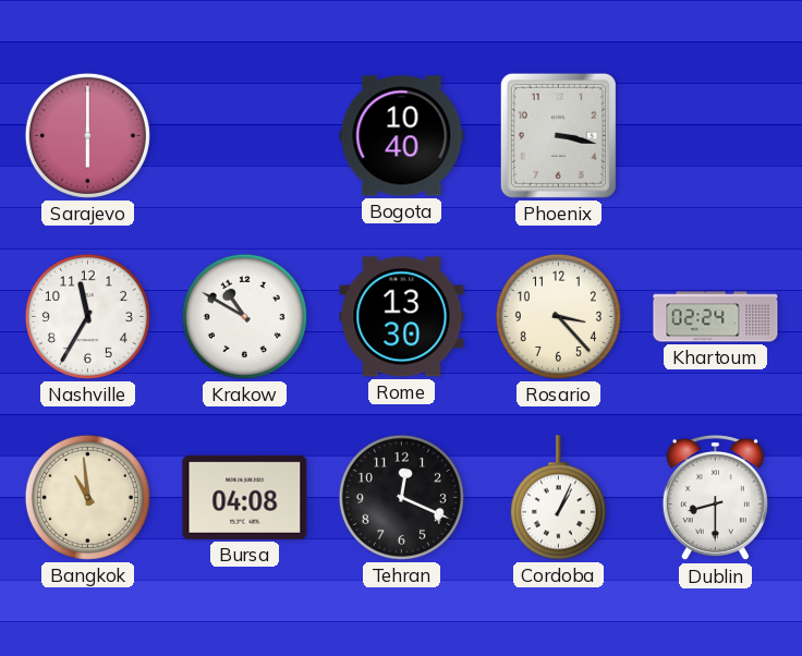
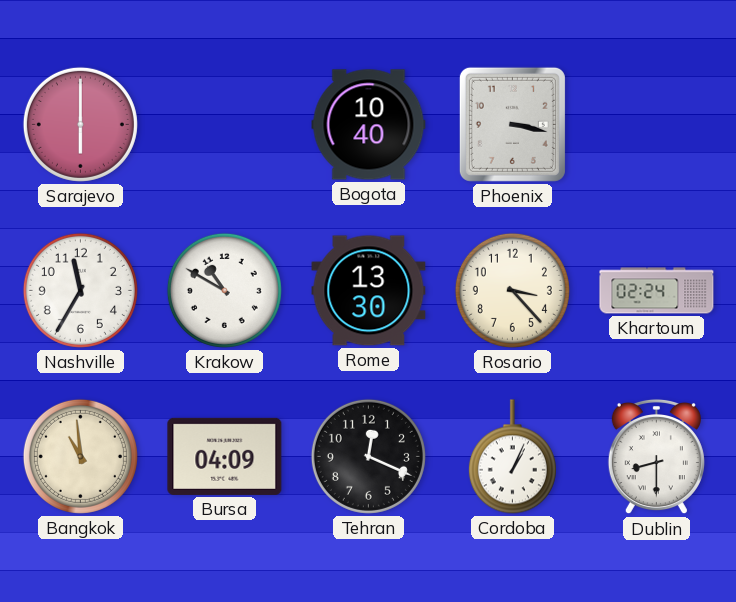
Bursa: 04:08 -> 04:09
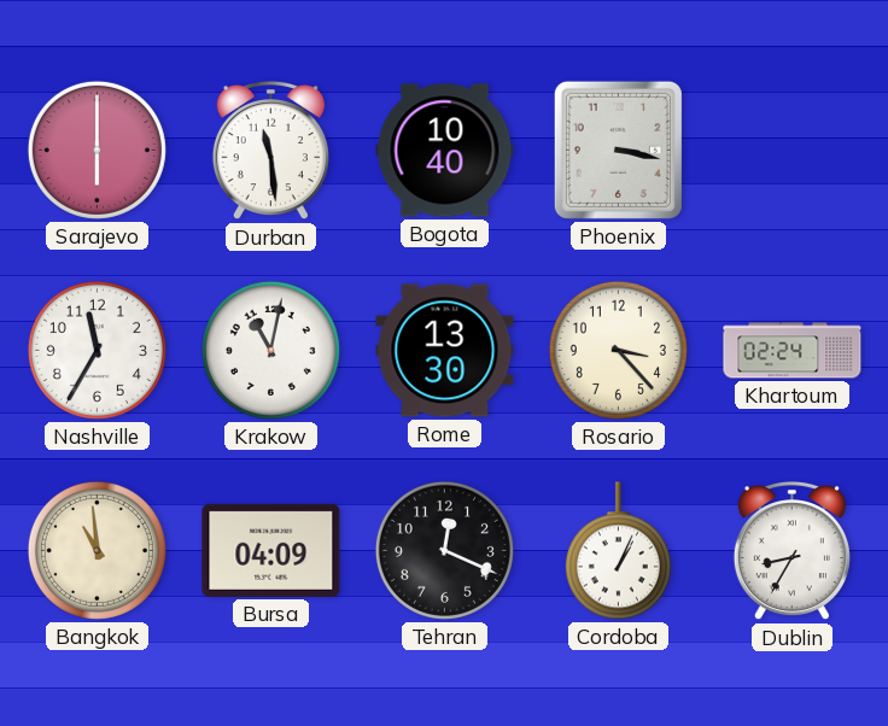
Durban: none -> 11:29
Krakow: 10:50 -> 11:02
Dublin: 8:30 -> 8:35
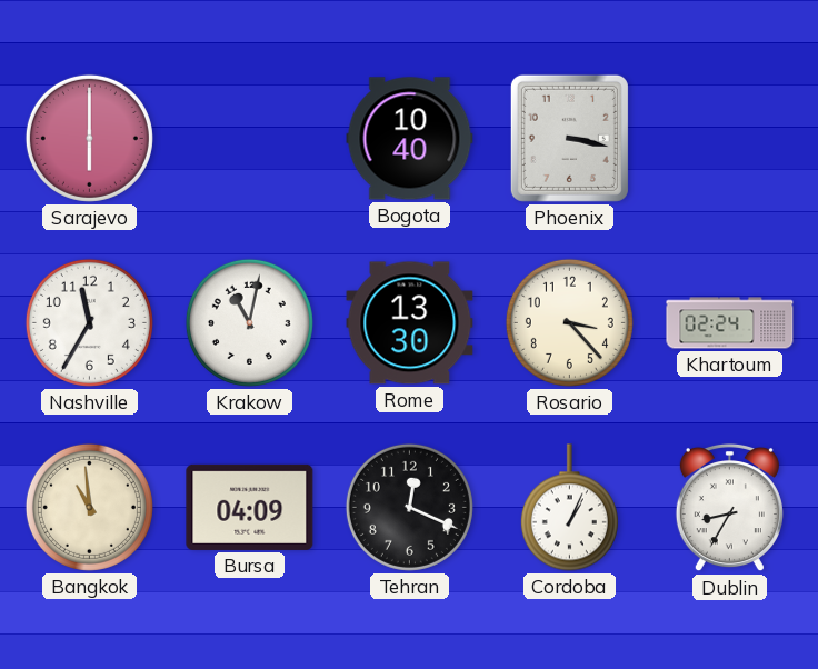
Durban: 11:29 -> none
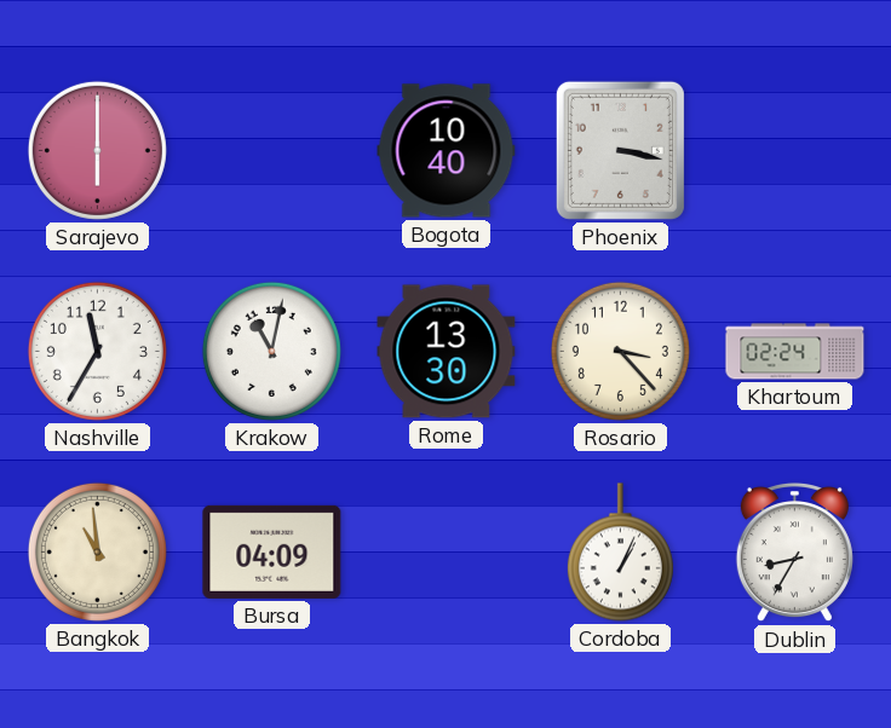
Tehran: 12:19 -> none
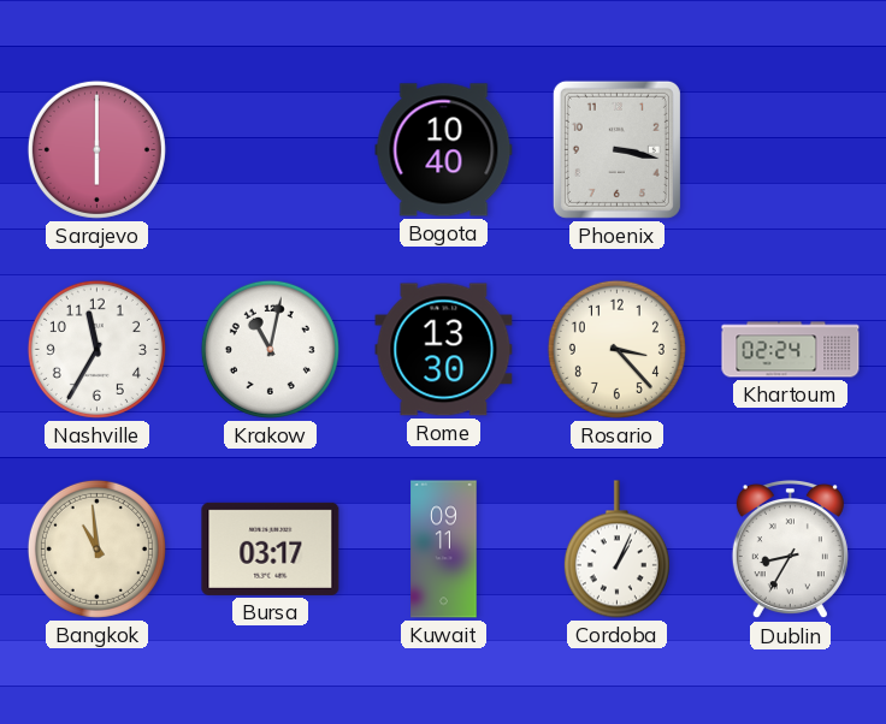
Bursa: 04:09 -> 03:17
Kuwait: none -> 09:11
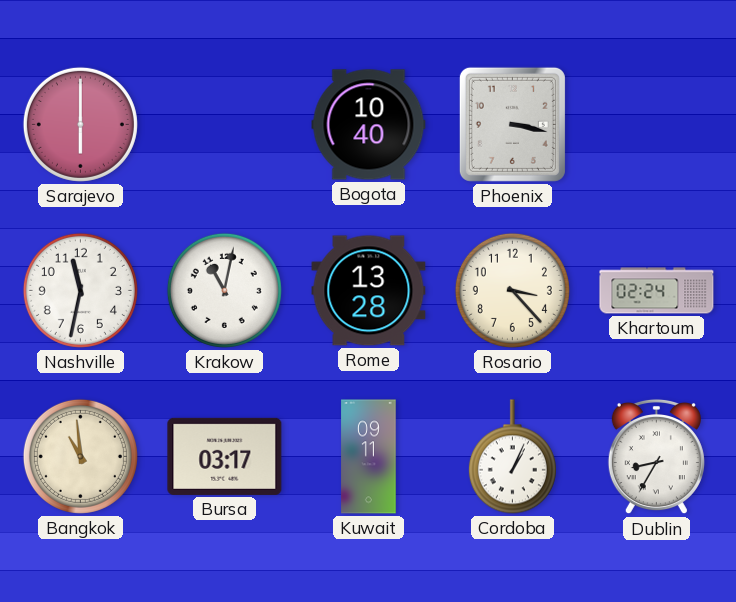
Nashville: 11:35 -> 11:32
Rome: 13:30 -> 13:28
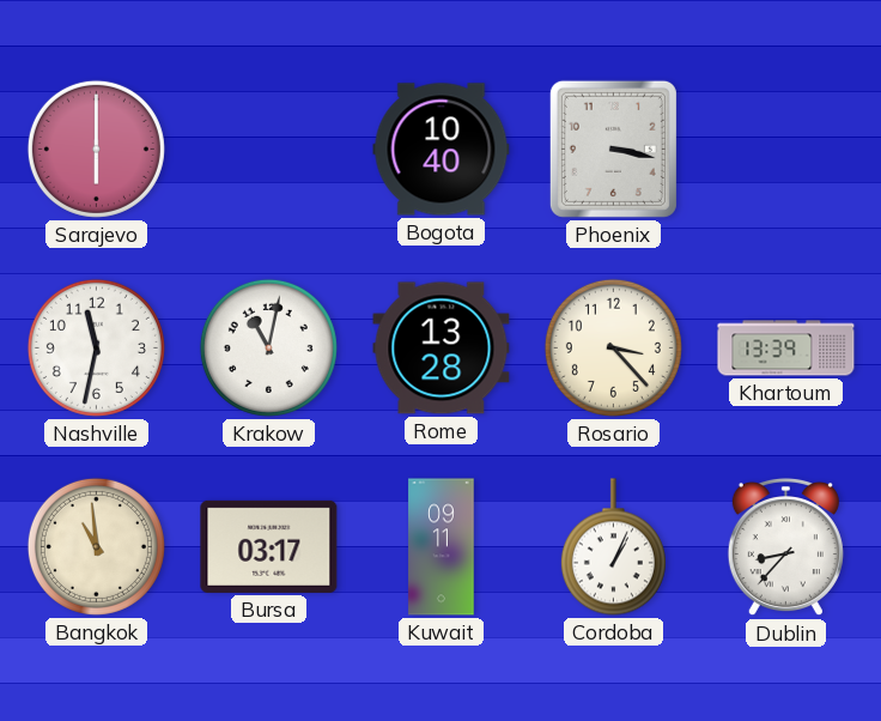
Khartoum: 02:24 -> 13:39
Dublin: 8:35 -> 8:37
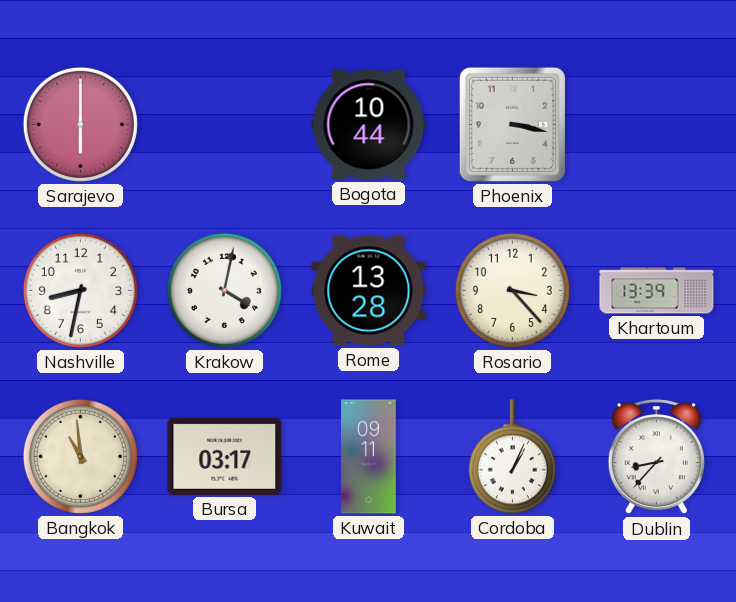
Bogota: 10:40 -> 10:44
Nashville: 11:32 -> 8:32
Krakow: 11:02 -> 4:02
